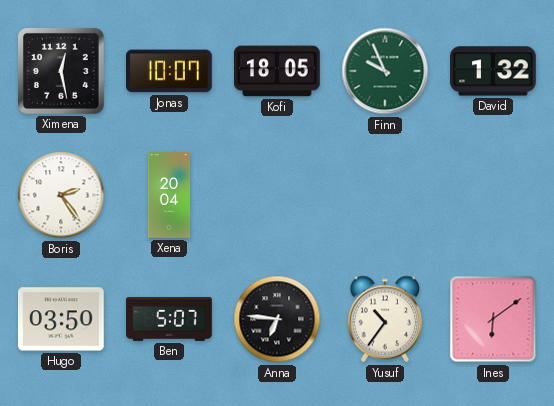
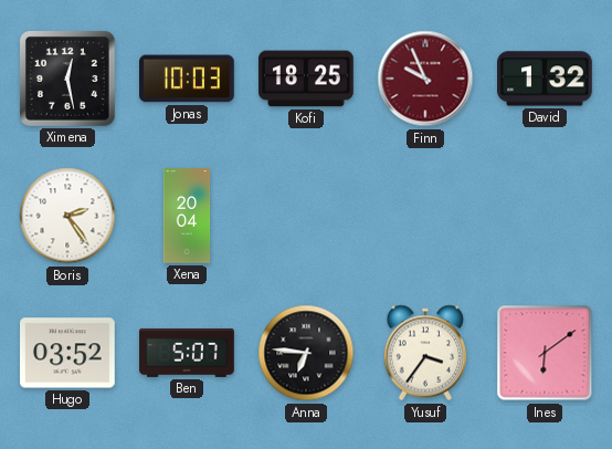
Jonas: 10:07 -> 10:03
Kofi: 18:05 -> 18:25
Finn dial: green -> burgundy
Hugo: 03:50 -> 03:52
Yusuf: 10:36 -> 3:36
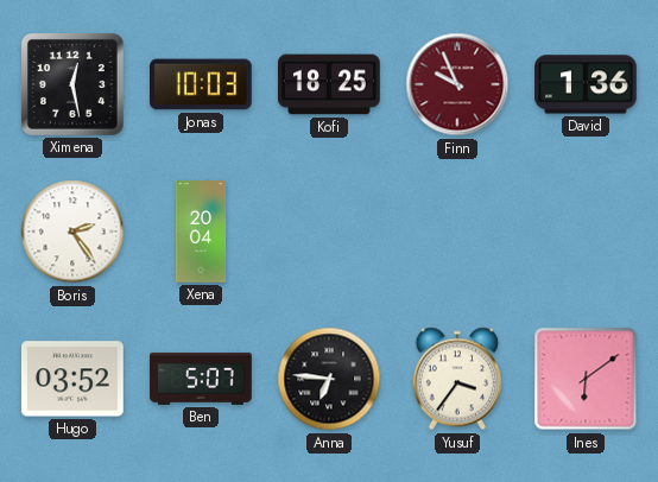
David: 1:32 -> 1:36
